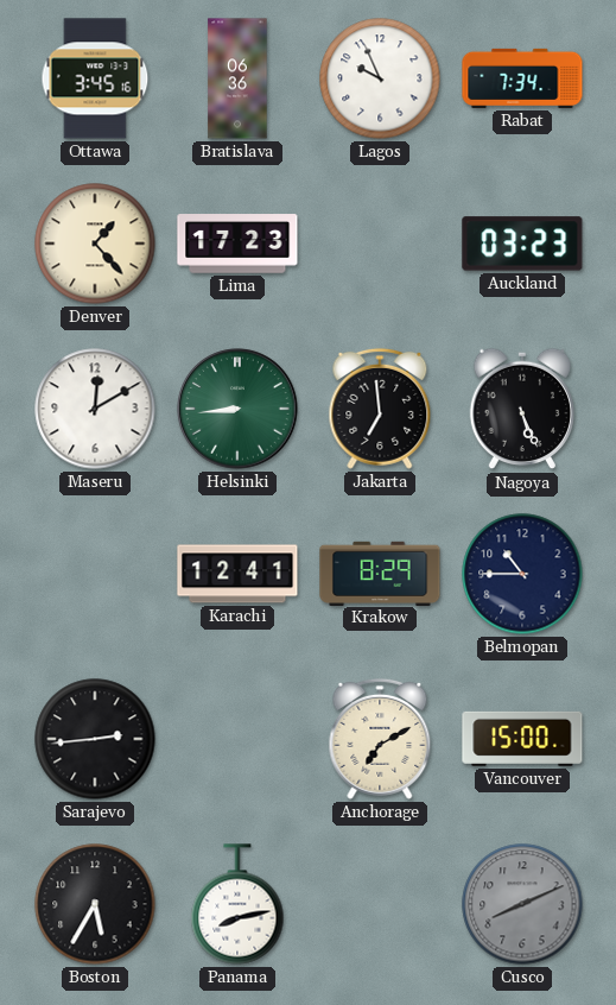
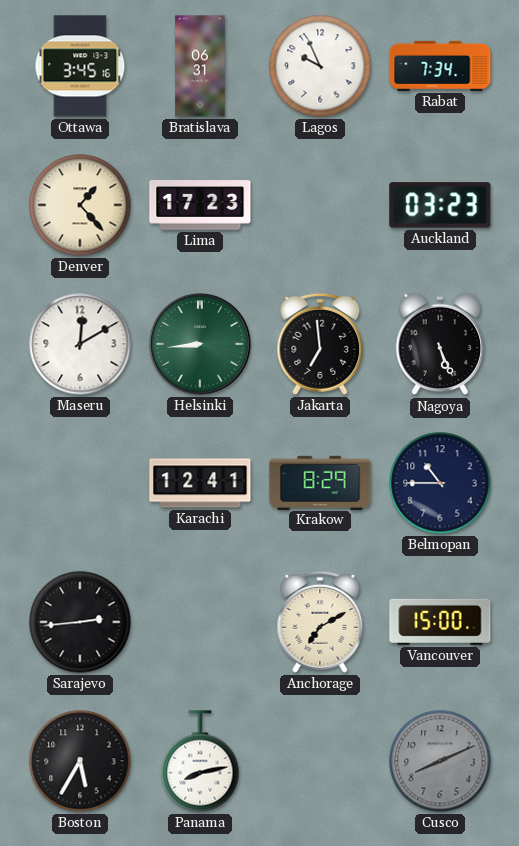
Bratislava: 06:36 -> 06:31
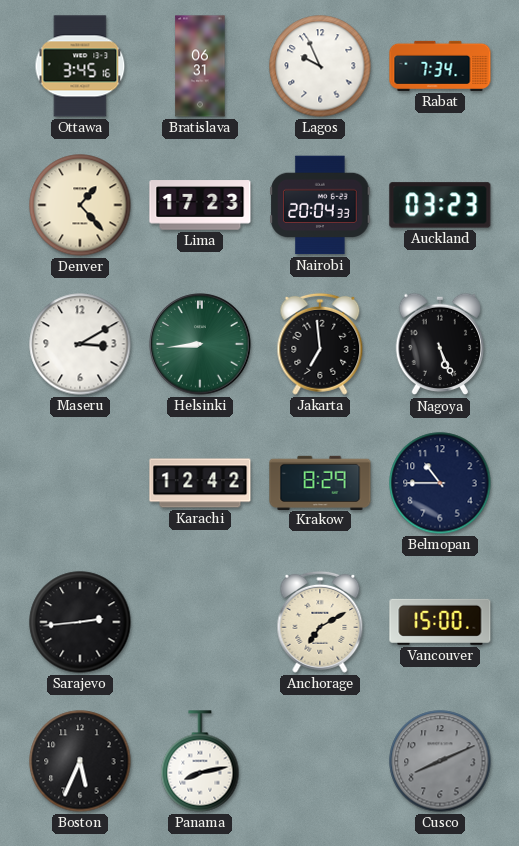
Nairobi: none -> 20:04
Maseru: 12:10 -> 3:10
Karachi: 12:41 -> 12:42
Boston: 5:35 -> 5:34
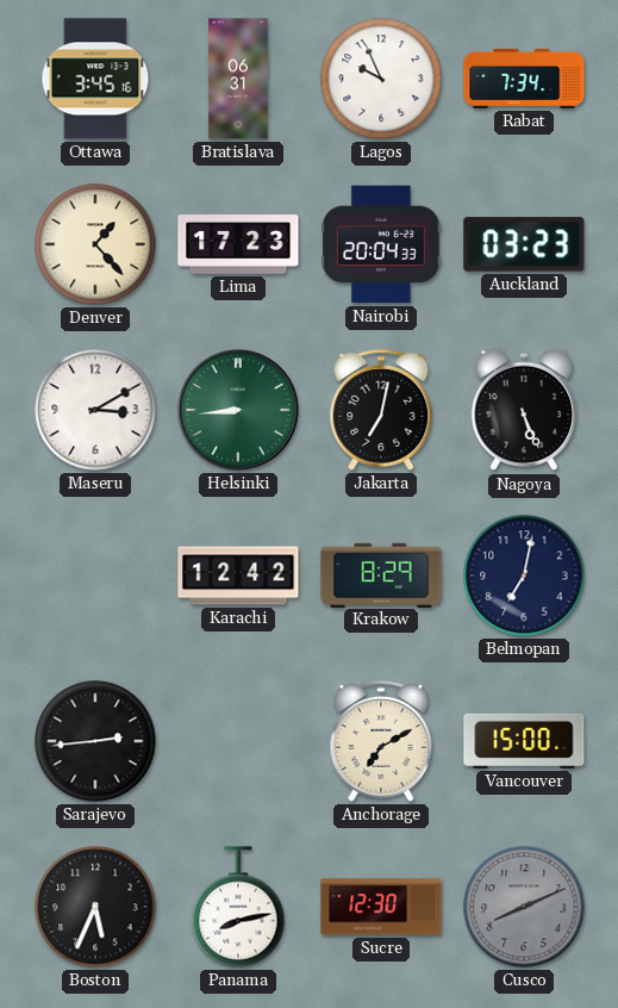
Jakarta: 6:59 -> 7:02
Belmopan: 10:45 -> 7:02
Sucre: none -> 12:30
